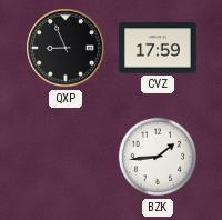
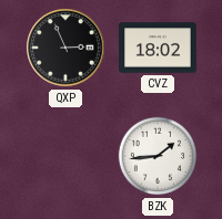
QXP: 8:56 -> 2:56
CVZ: 17:59 -> 18:02
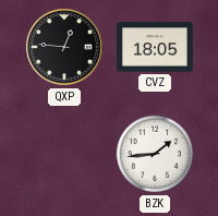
QXP: 2:56 -> 12:46
CVZ: 18:02 -> 18:05
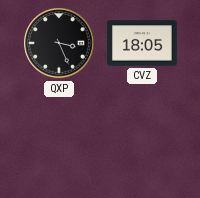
QXP: 12:46 -> 3:26
BZK: 1:44 -> none
